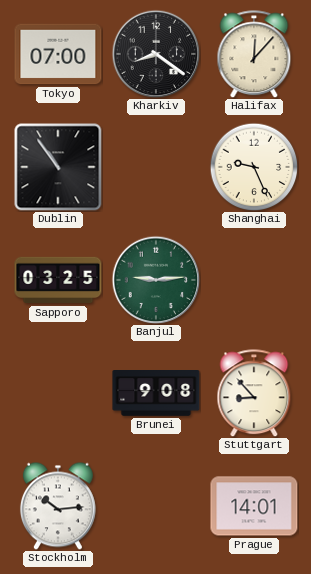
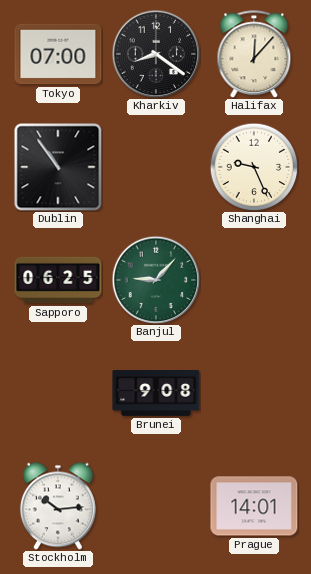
Sapporo: 03:25 -> 06:25
Banjul: 9:14 -> 9:07
Stuttgart: 8:53 -> none
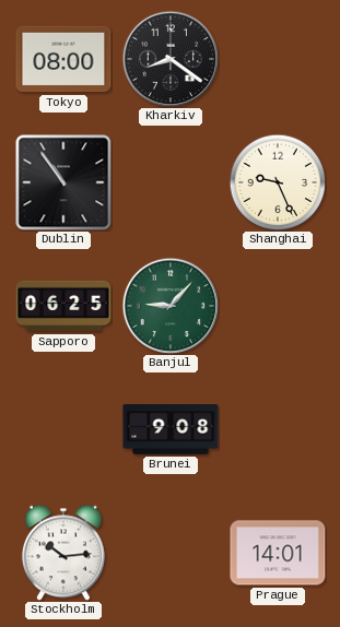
Tokyo: 07:00 -> 08:00
Halifax: 12:07 -> none
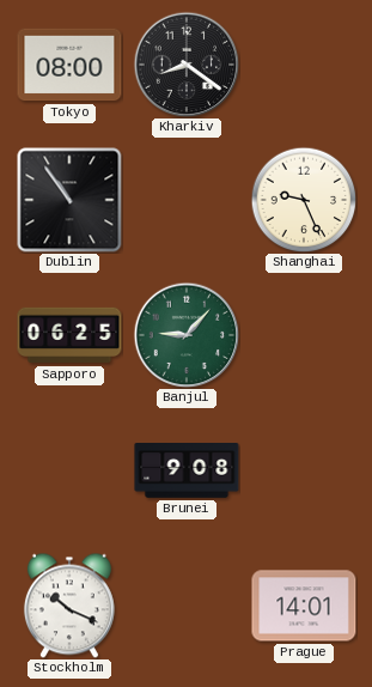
Stockholm: 10:14 -> 10:19
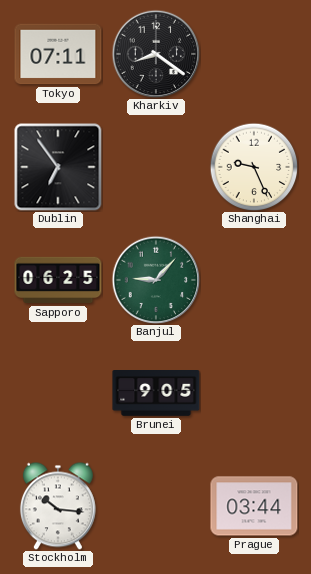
Tokyo: 08:00 -> 07:11
Dublin: 10:54 -> 6:54
Brunei: 9:08 -> 9:05
Stockholm: 10:19 -> 10:16
Prague: 14:01 -> 03:44
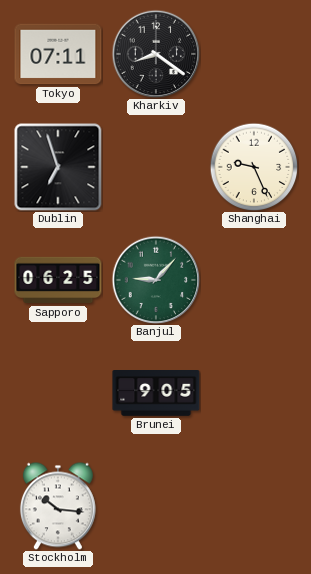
Dublin: 6:54 -> 6:57
Prague: 03:44 -> none
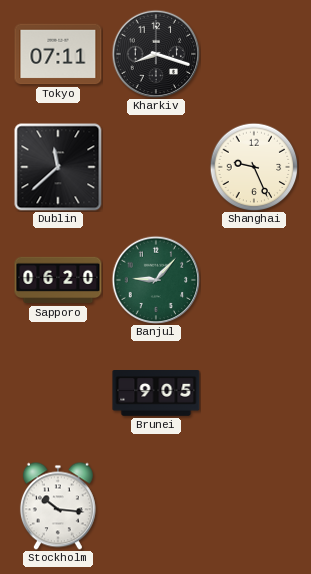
Kharkiv: 8:21 -> 8:18
Dublin: 6:57 -> 11:38
Sapporo: 06:25 -> 06:20
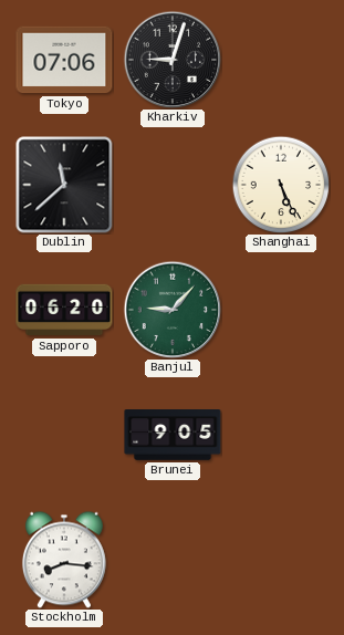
Tokyo: 07:11 -> 07:06
Kharkiv: 8:18 -> 9:03
Shanghai: 9:26 -> 5:26
Stockholm: 10:16 -> 8:16
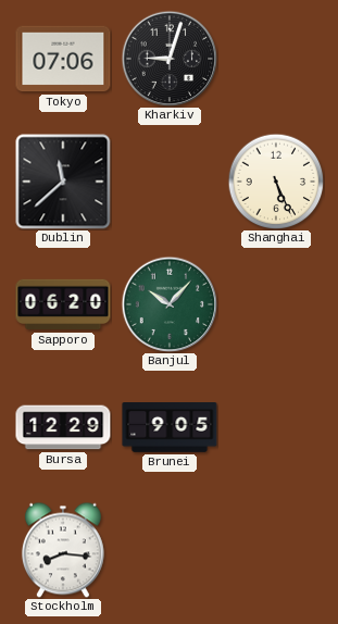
Banjul: 9:07 -> 10:07
Bursa: none -> 12:29
